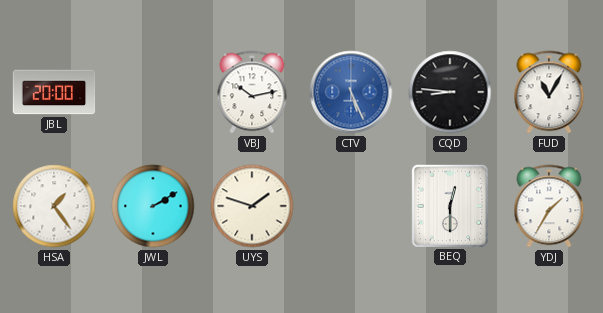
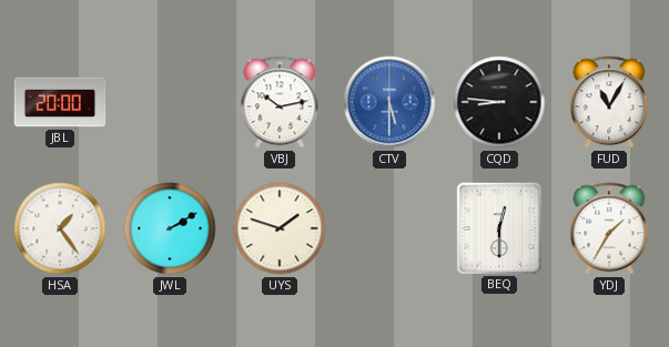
CTV: 5:26 -> 5:30
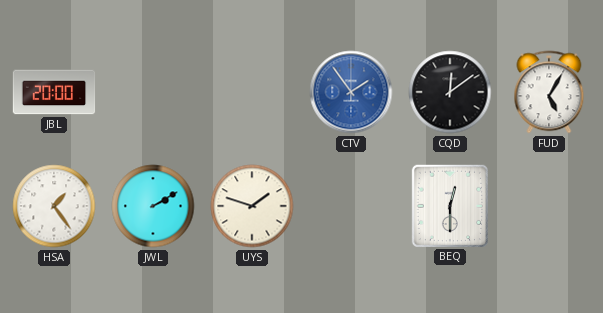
VBJ: 10:13 -> none
CTV: 5:30 -> 1:54
CQD: 8:46 -> 12:09
FUD: 11:05 -> 5:05
YDJ: 1:35 -> none
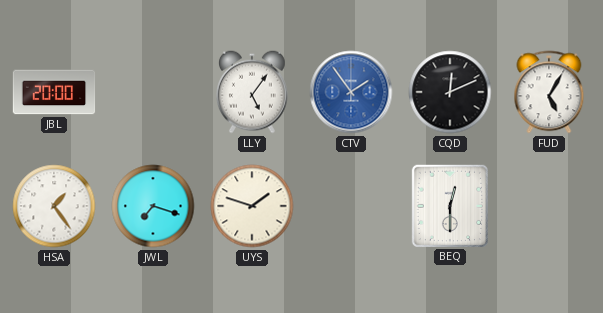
LLY: none -> 5:06
CQD: 12:09 -> 12:11
JWL: 2:10 -> 7:18
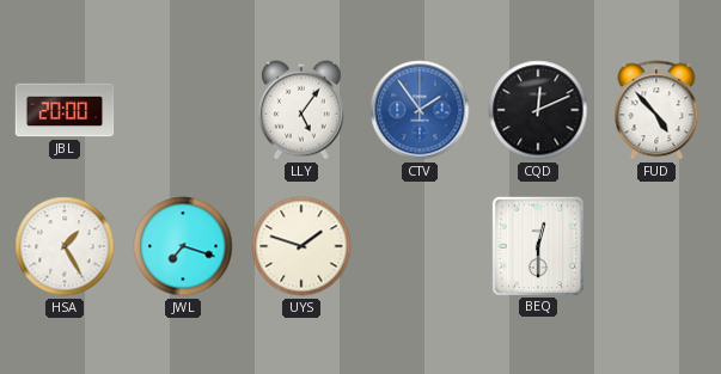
FUD: 5:05 -> 4:53
HSA: 1:24 -> 1:25
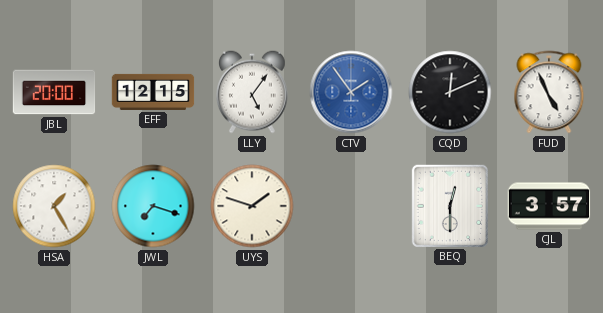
EFF: none -> 12:15
FUD: 4:53 -> 4:56
CJL: none -> 3:57
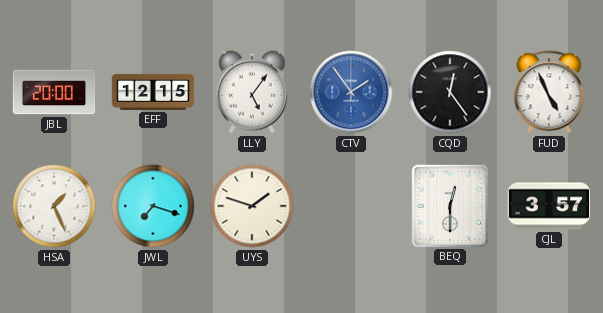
CQD: 12:11 -> 12:24
HSA: 1:25 -> 1:26
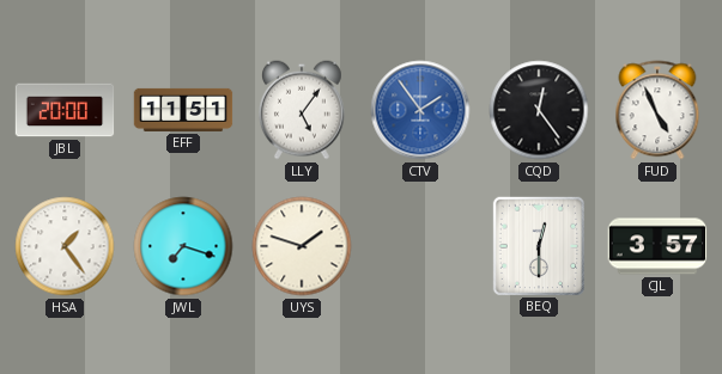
EFF: 12:15 -> 11:51
HSA: 1:26 -> 1:24
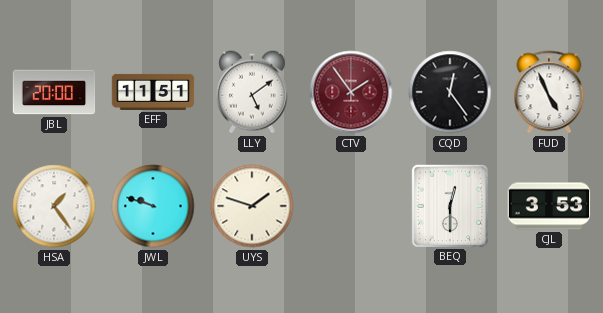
LLY: 5:06 -> 5:09
CTV dial: blue -> burgundy
JWL: 7:18 -> 9:48
CJL: 3:57 -> 3:53
